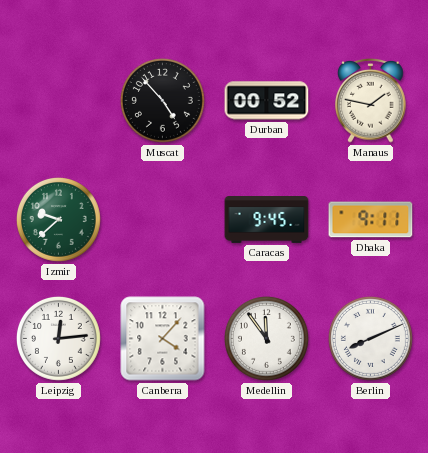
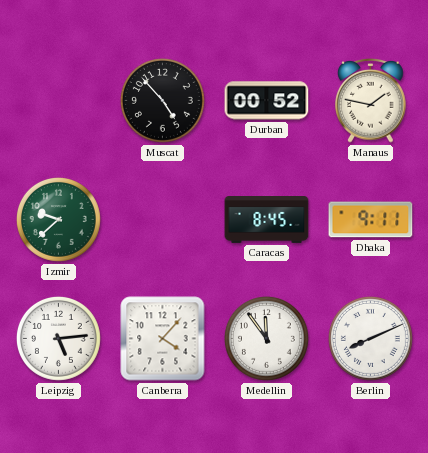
Caracas: 9:45 -> 8:45
Leipzig: 12:14 -> 5:14
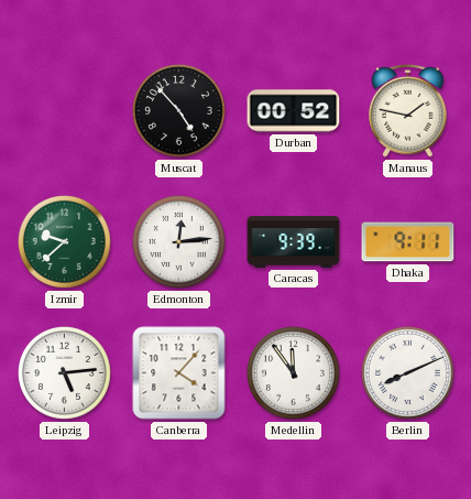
Edmonton: none -> 12:14
Caracas: 8:45 -> 9:39
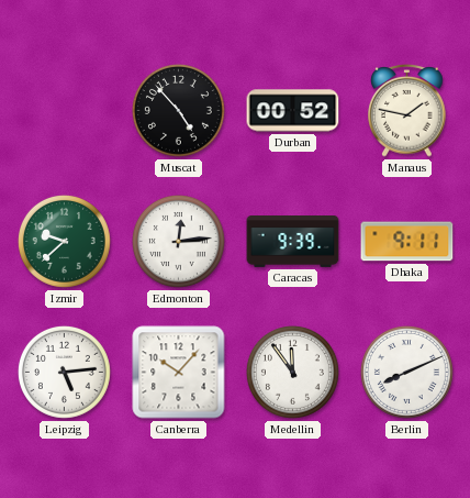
Canberra: 4:07 -> 10:07
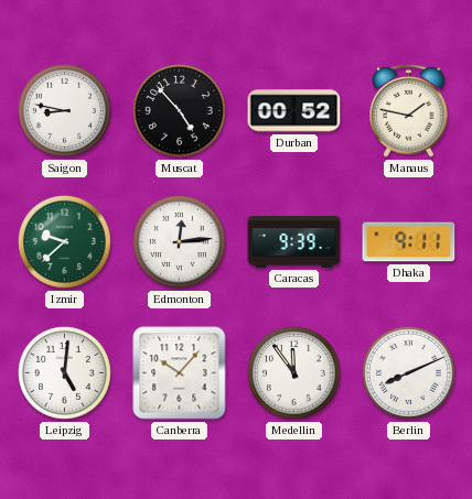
Saigon: none -> 8:47
Leipzig: 5:14 -> 5:01
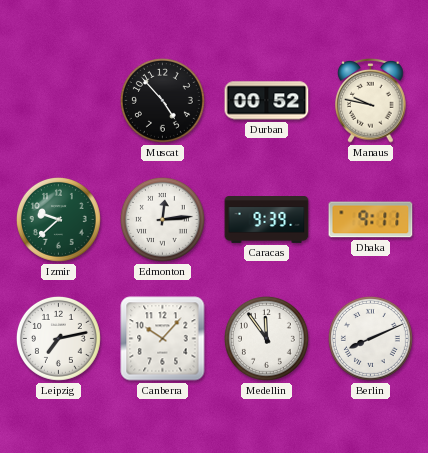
Saigon: 8:47 -> none
Manaus: 1:47 -> 9:47
Leipzig: 5:01 -> 7:13
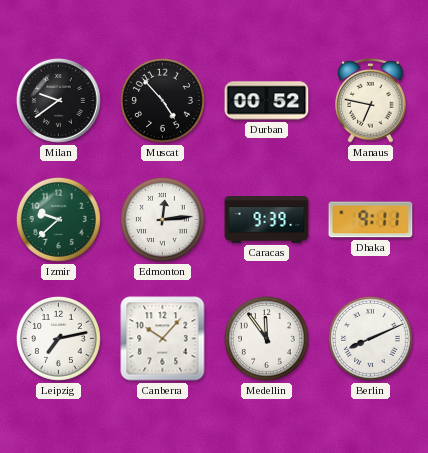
Milan: none -> 9:39
Manaus: 9:47 -> 6:47
